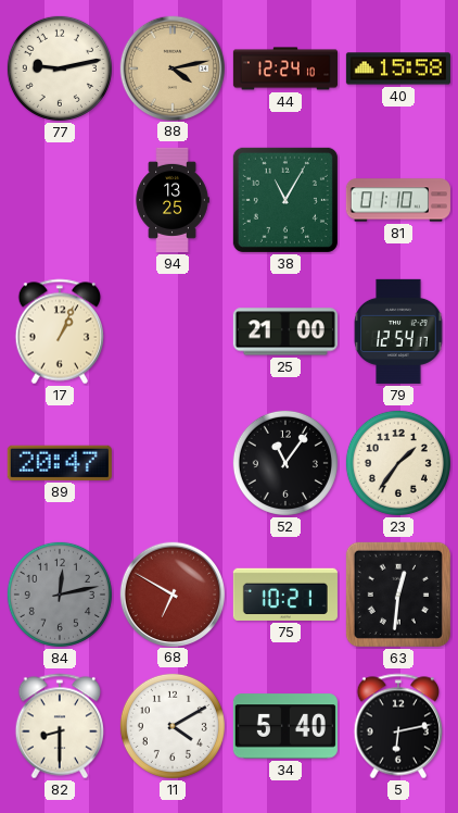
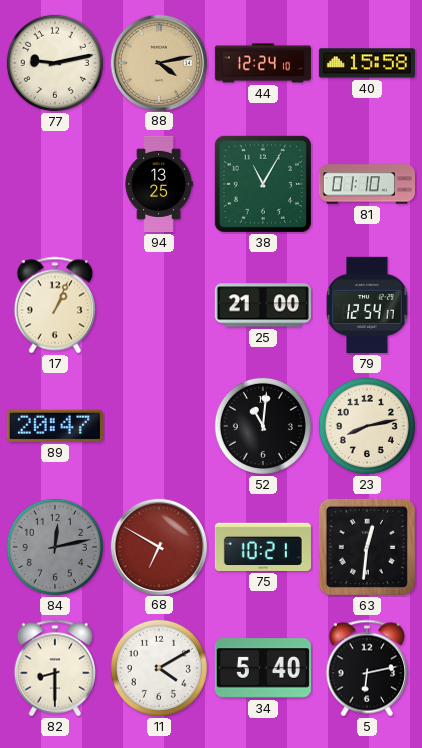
52: 11:06 -> 11:01
23: 1:36 -> 8:13
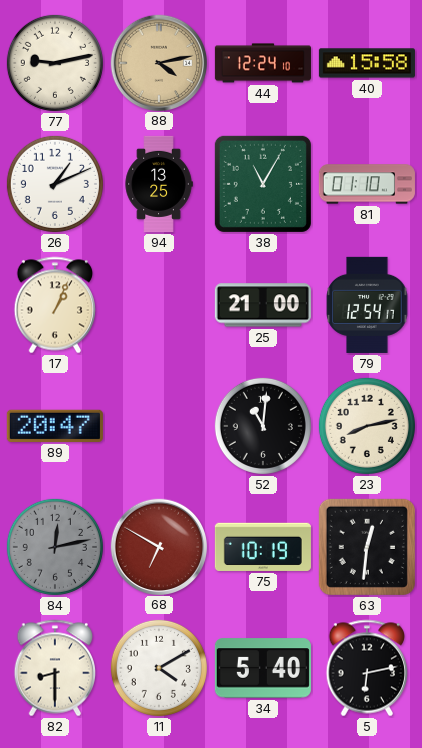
26: none -> 1:11
75: 10:21 -> 10:19
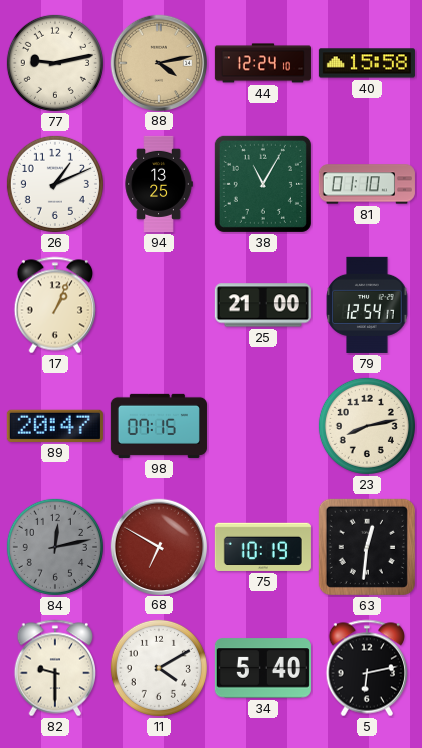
98: none -> 07:15
52: 11:01 -> none
82: 8:30 -> 9:30
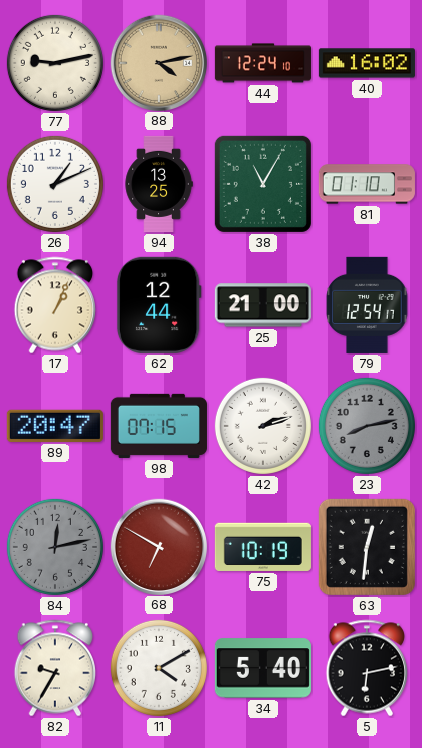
40: 15:58 -> 16:02
62: none -> 12:44
42: none -> 2:12
23 dial: cream -> grey
82: 9:30 -> 9:35
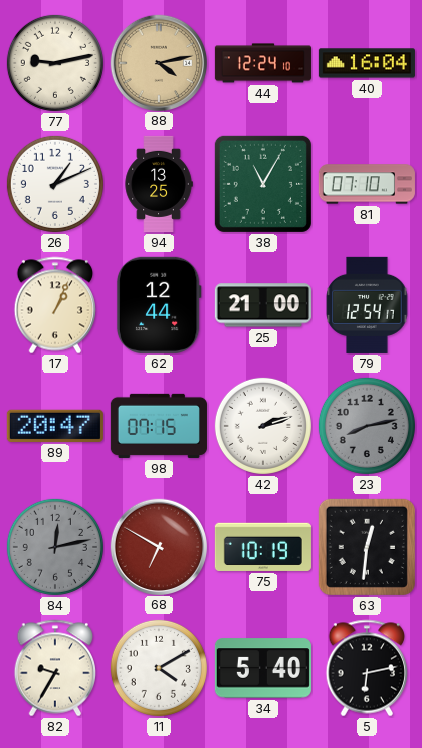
40: 16:02 -> 16:04
81: 01:10 -> 07:10
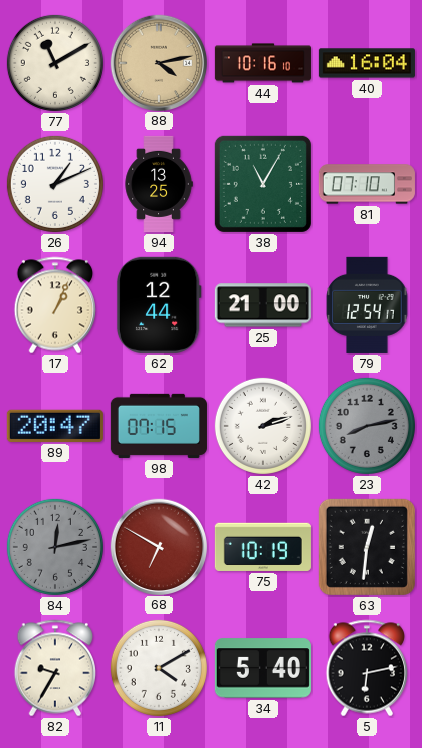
77: 9:13 -> 11:10
44: 12:24 -> 10:16
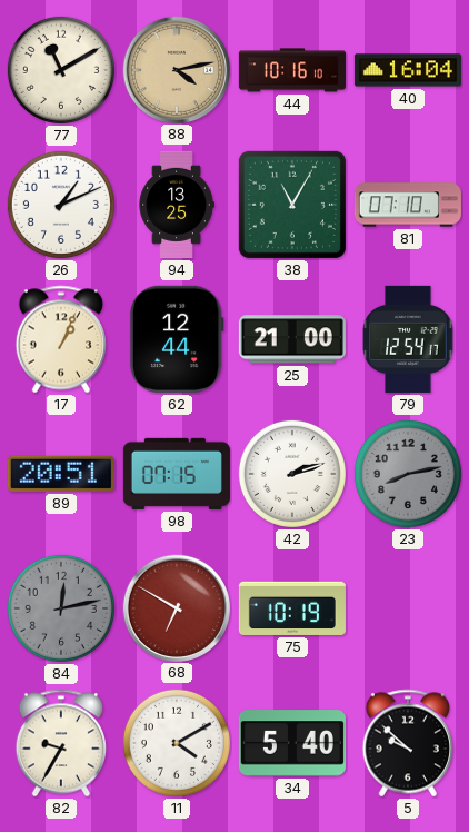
89: 20:47 -> 20:51
63: 12:31 -> none
5: 6:13 -> 9:52
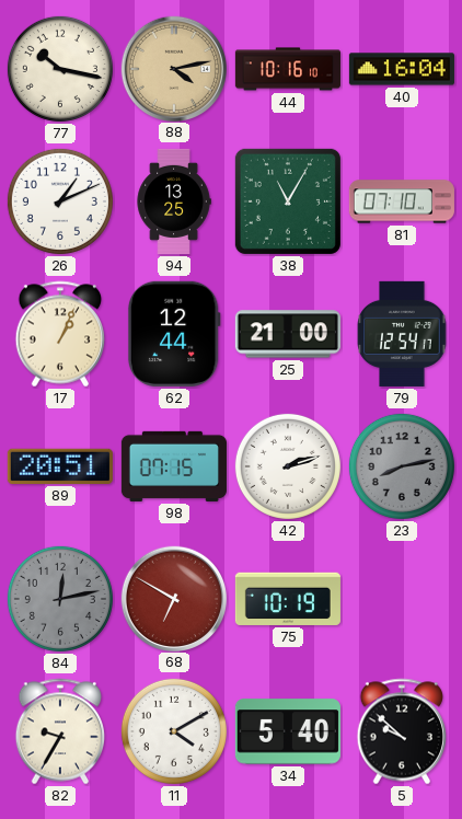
77: 11:10 -> 10:17
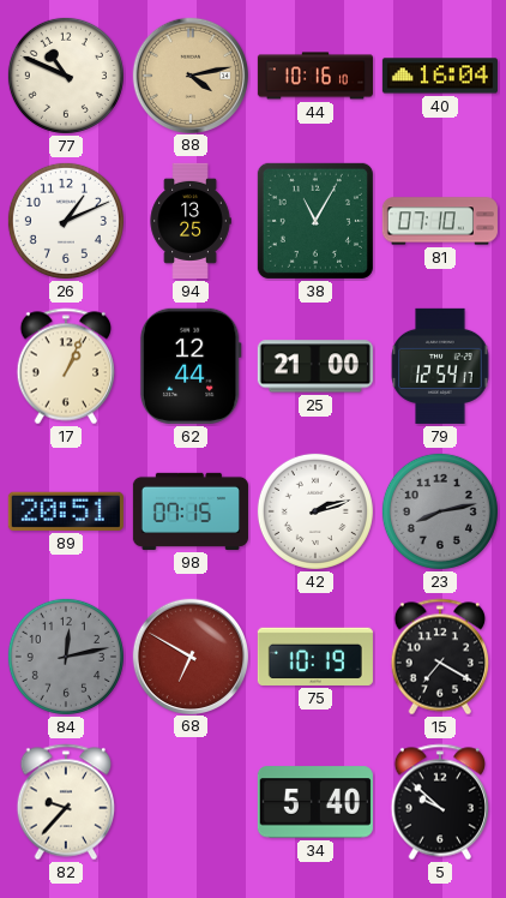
77: 10:17 -> 10:49
15: none -> 7:20
82: 9:35 -> 9:37
11: 4:10 -> none
